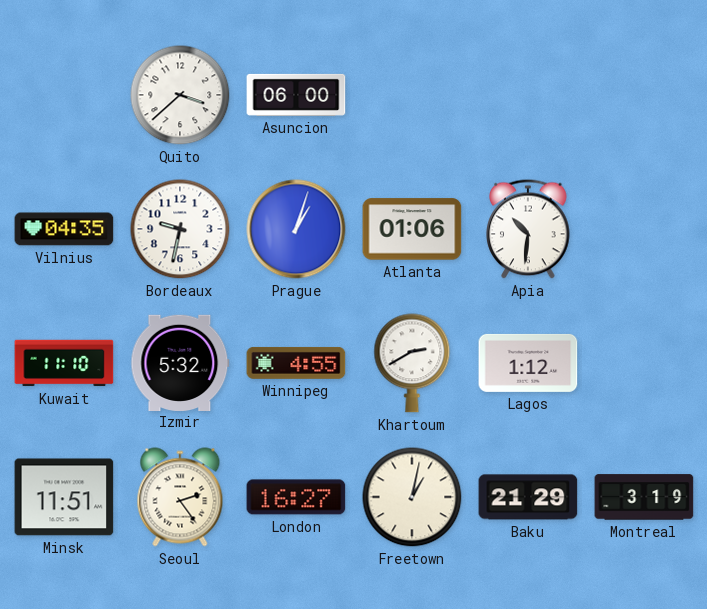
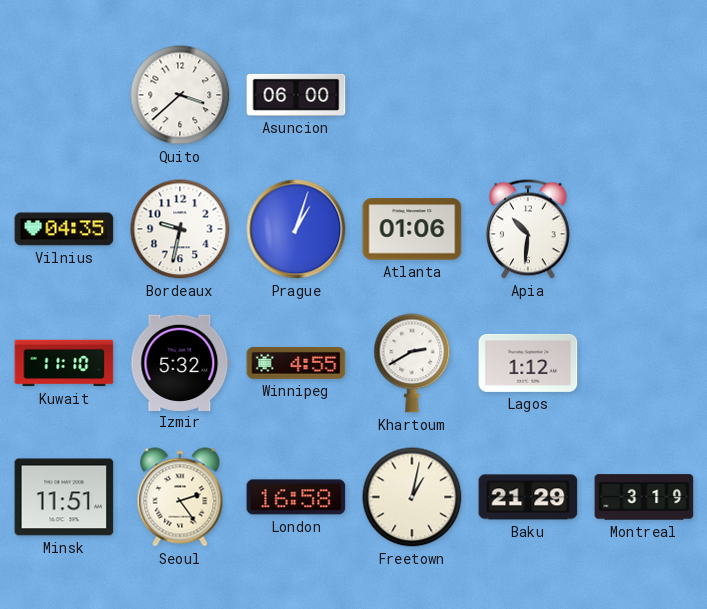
London: 16:27 -> 16:58
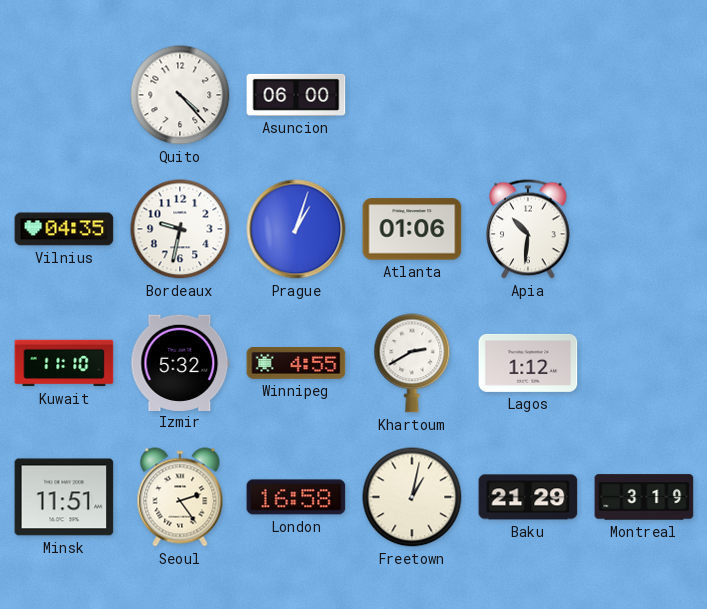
Quito: 3:38 -> 4:23
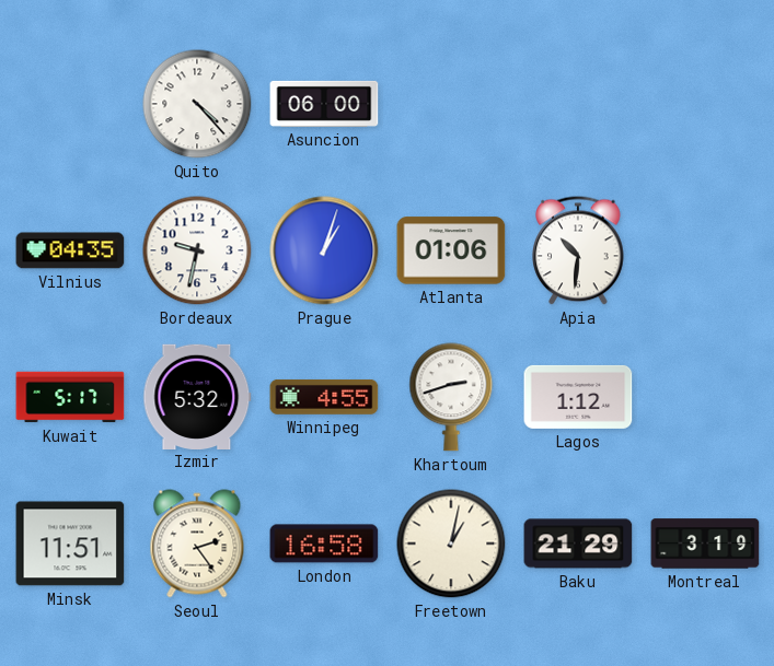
Kuwait: 11:10 -> 5:17
Khartoum: 2:40 -> 2:42
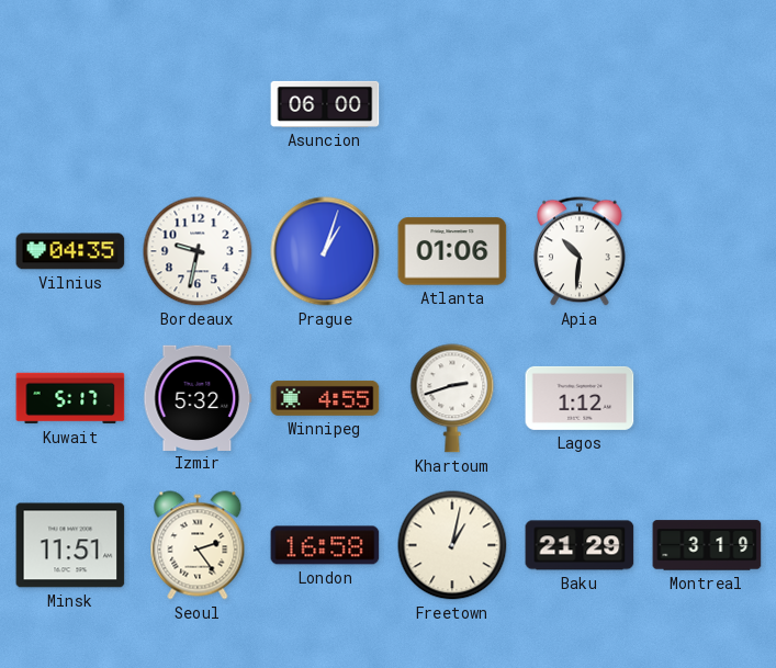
Quito: 4:23 -> none
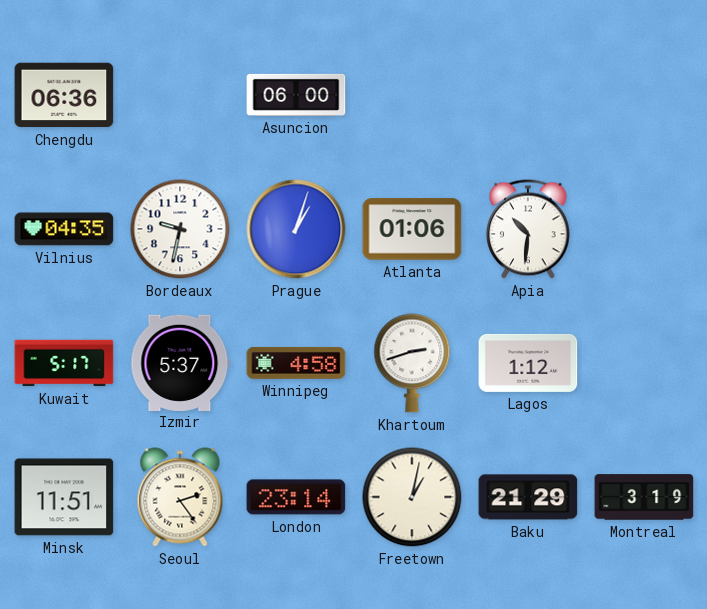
Chengdu: none -> 06:36
Izmir: 5:32 -> 5:37
Winnipeg: 4:55 -> 4:58
London: 16:58 -> 23:14
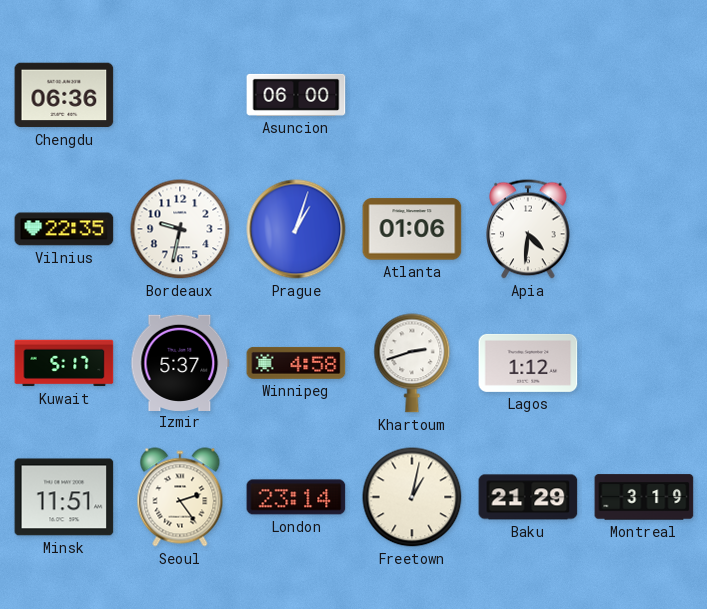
Vilnius: 04:35 -> 22:35
Apia: 10:31 -> 4:31
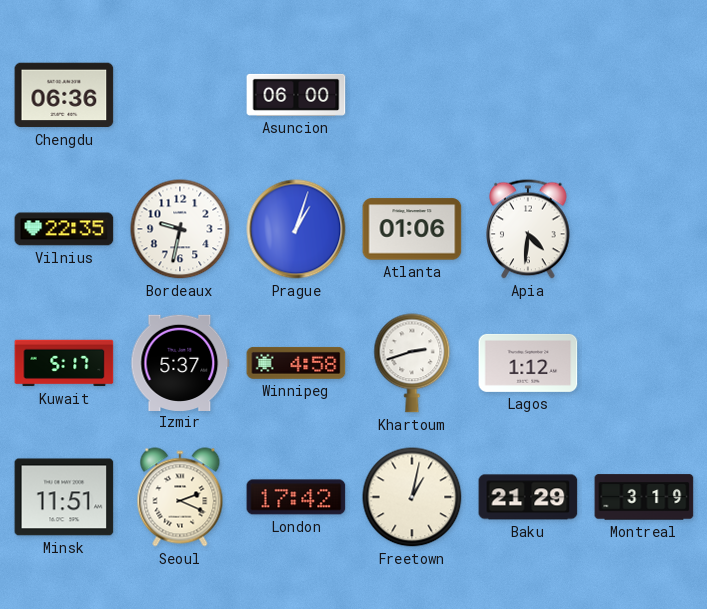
Seoul: 2:24 -> 2:19
London: 23:14 -> 17:42
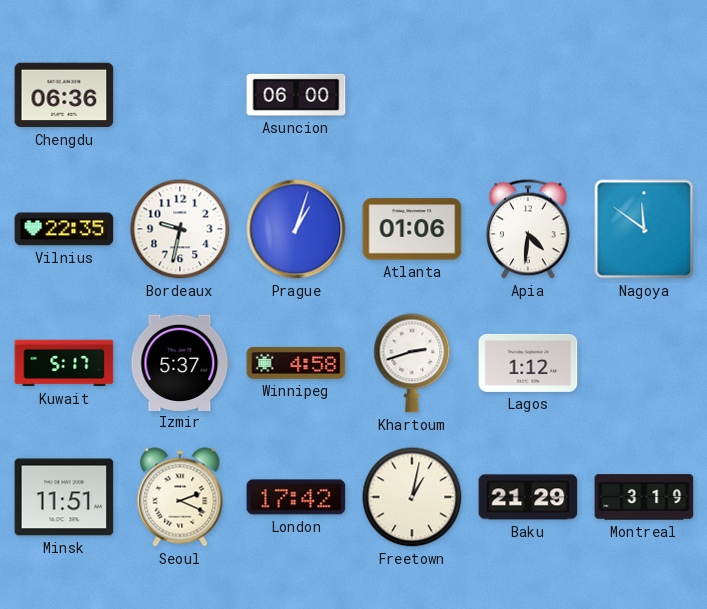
Nagoya: none -> 11:51
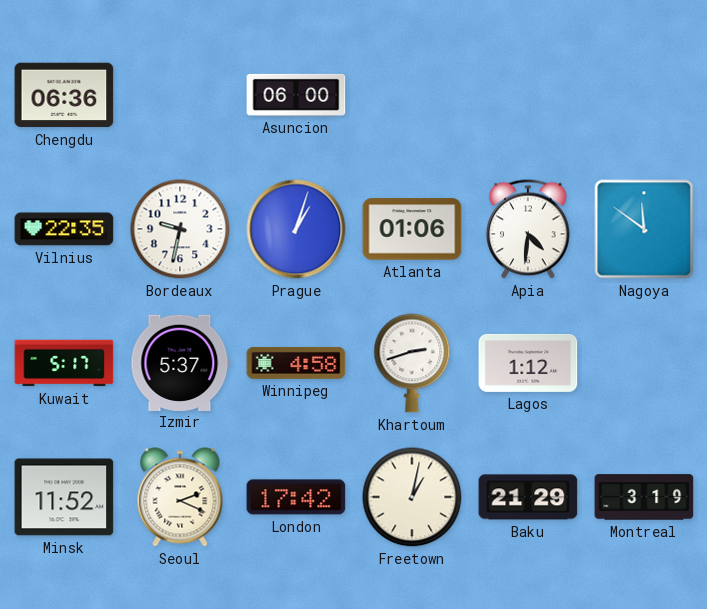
Minsk: 11:51 -> 11:52
